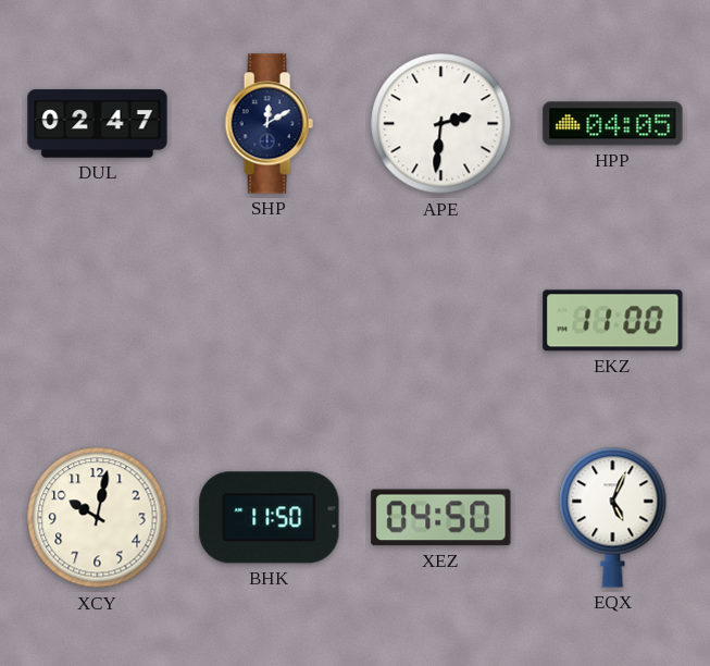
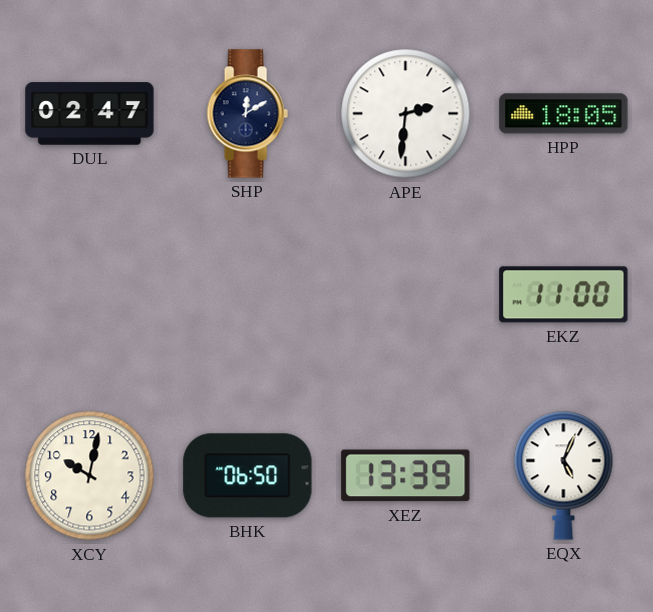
HPP: 04:05 -> 18:05
BHK: 11:50 -> 06:50
XEZ: 04:50 -> 13:39
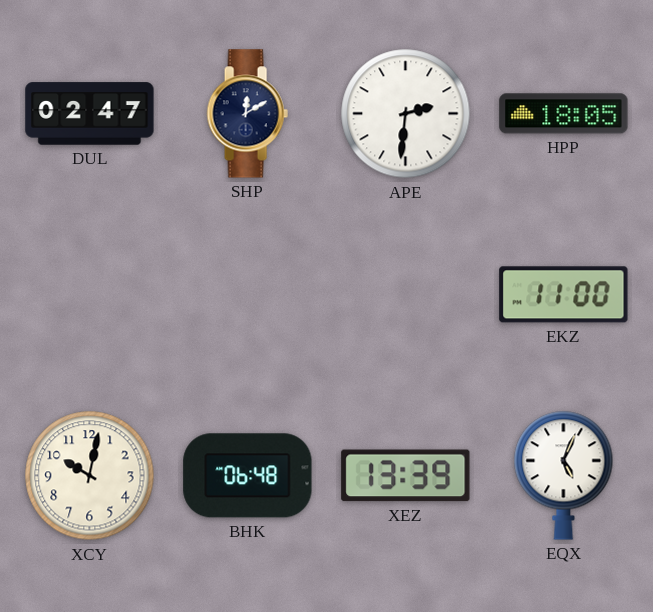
BHK: 06:50 -> 06:48
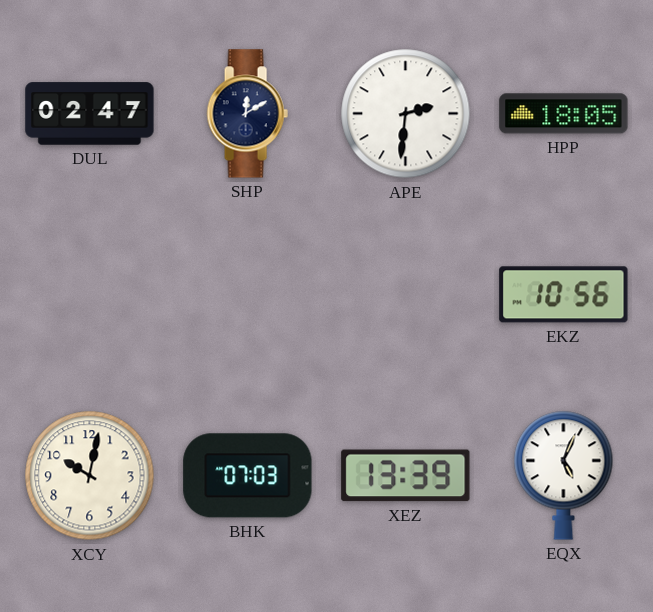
EKZ: 11:00 -> 10:56
BHK: 06:48 -> 07:03
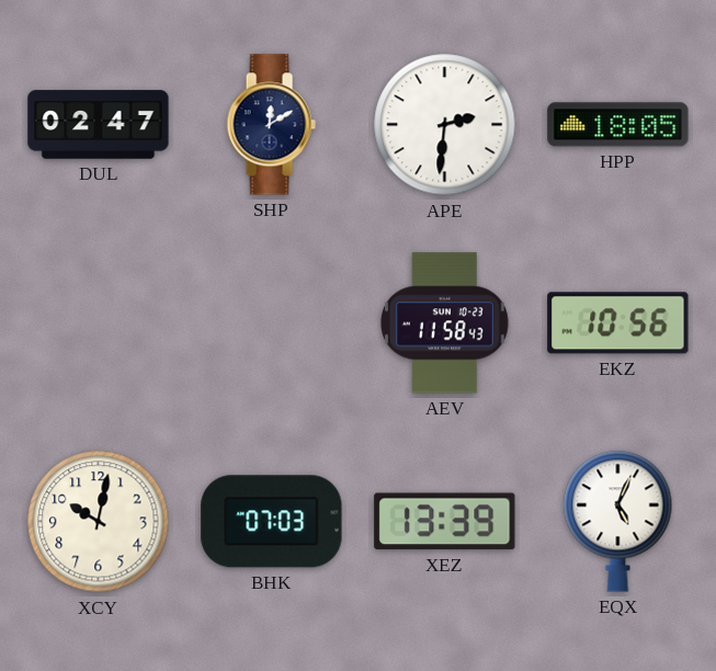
AEV: none -> 11:58
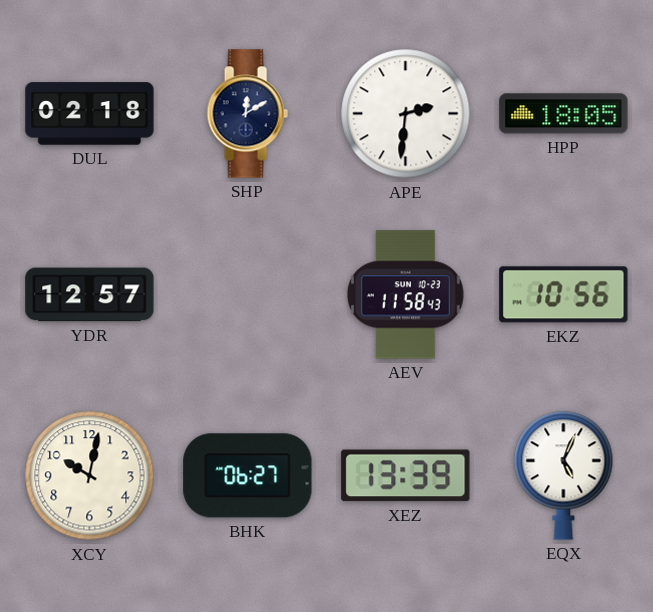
DUL: 02:47 -> 02:18
YDR: none -> 12:57
BHK: 07:03 -> 06:27
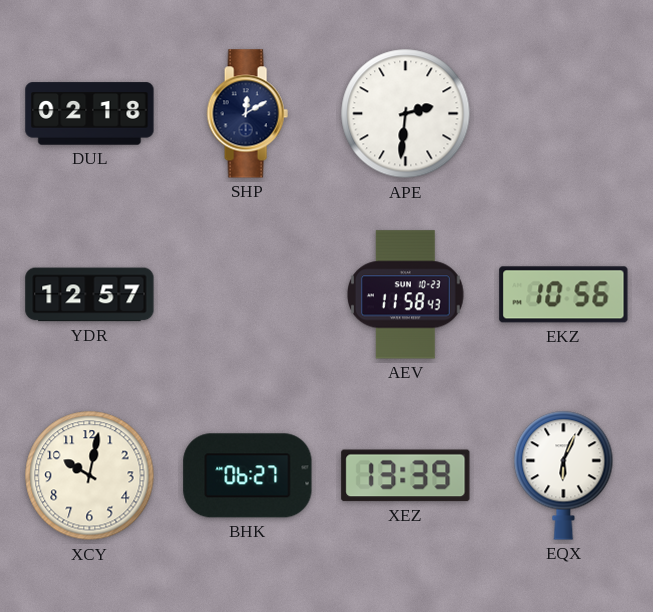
HPP: 18:05 -> none
EQX: 5:04 -> 6:04
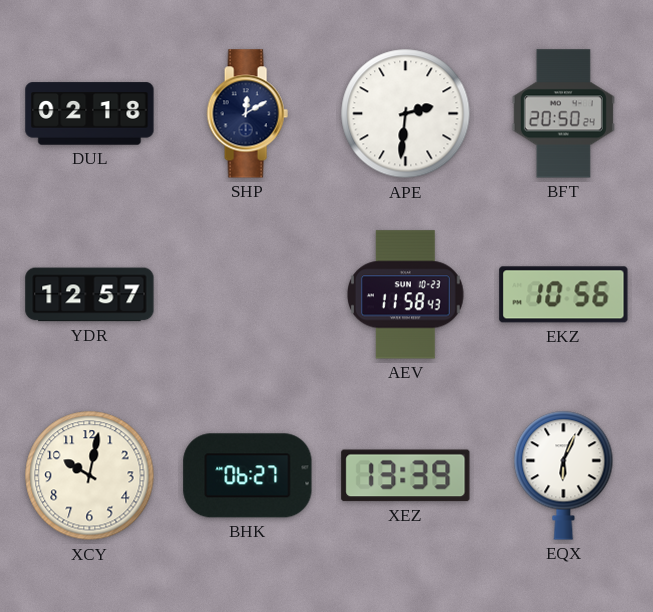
BFT: none -> 20:50
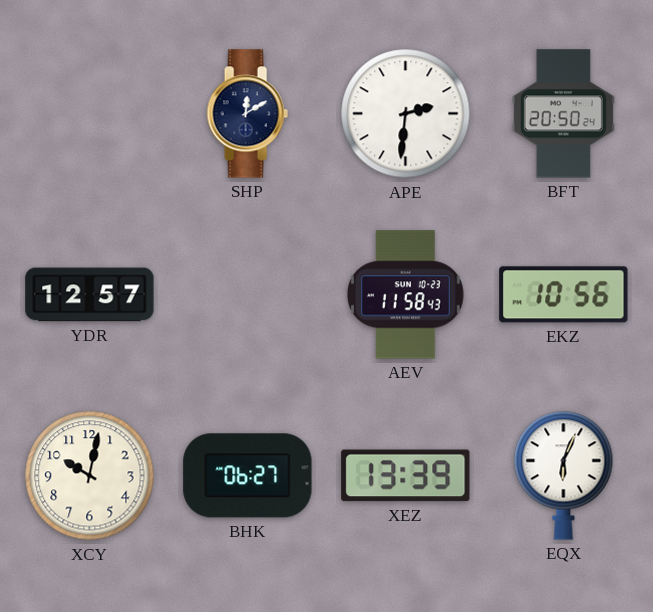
DUL: 02:18 -> none
